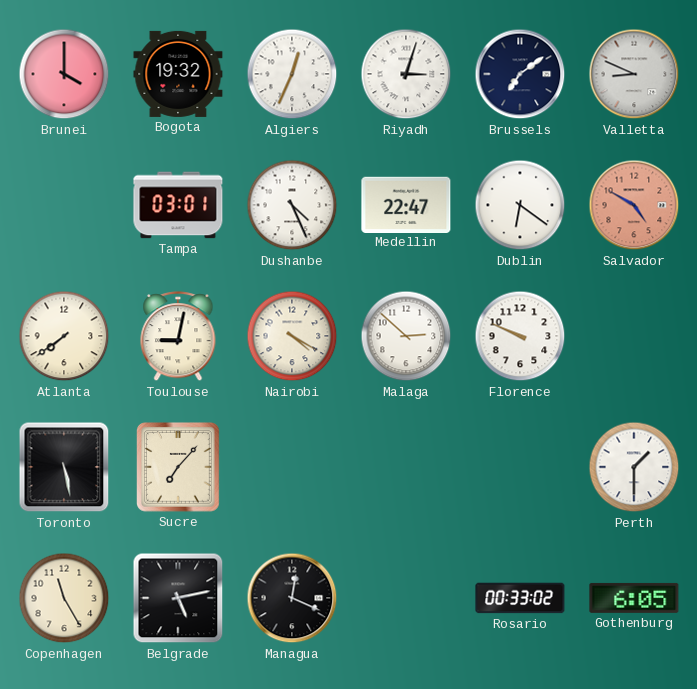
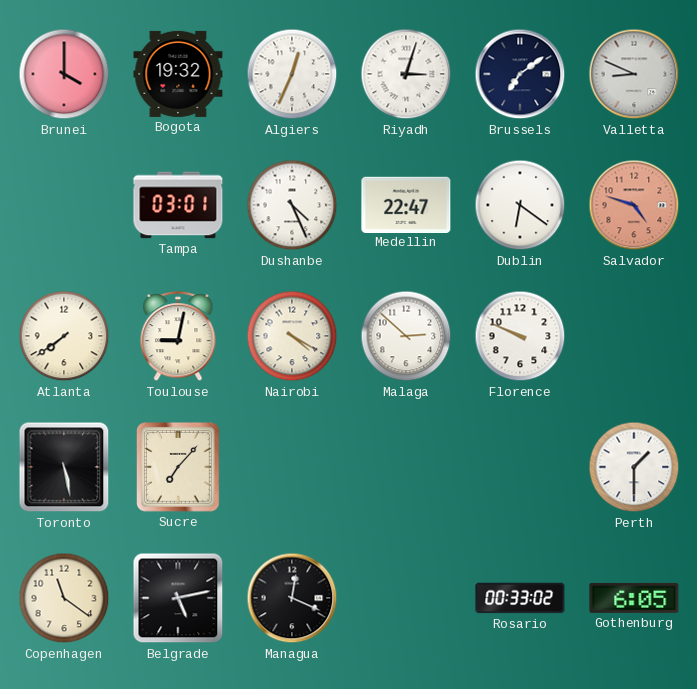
Salvador: 4:50 -> 4:48
Copenhagen: 11:25 -> 11:21
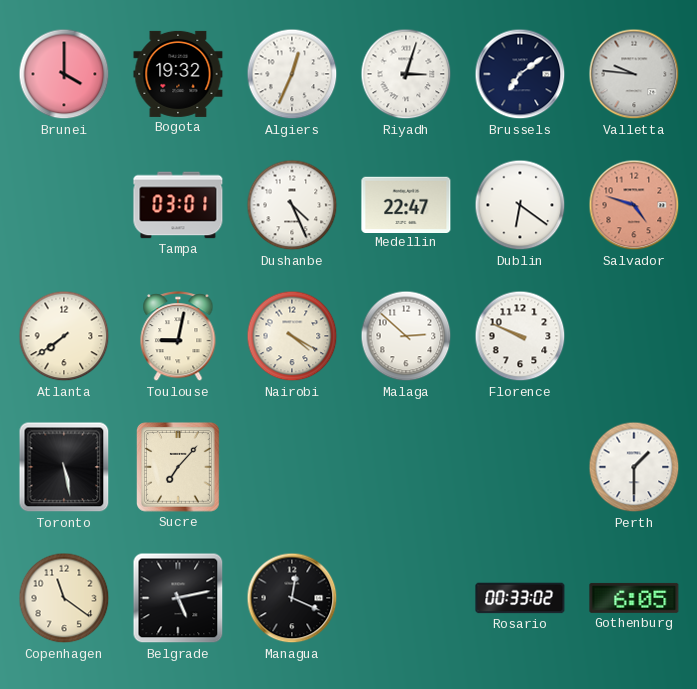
Valletta: 8:49 -> 9:46
